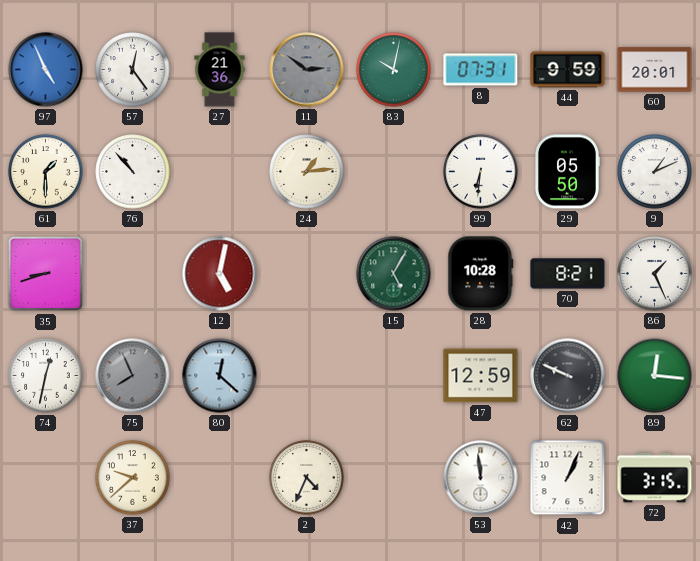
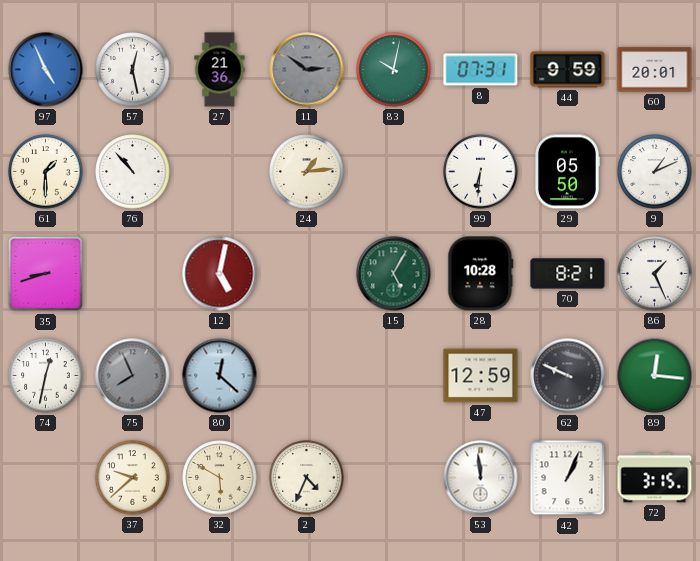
57: 12:24 -> 12:28
32: none -> 5:50
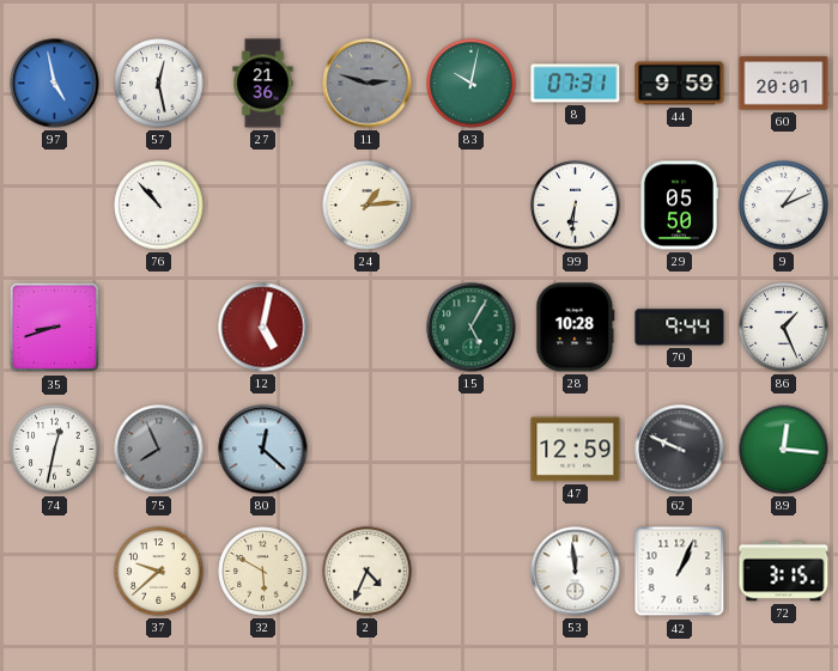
97: 4:56 -> 4:58
11: 2:51 -> 2:48
61: 1:30 -> none
70: 8:21 -> 9:44
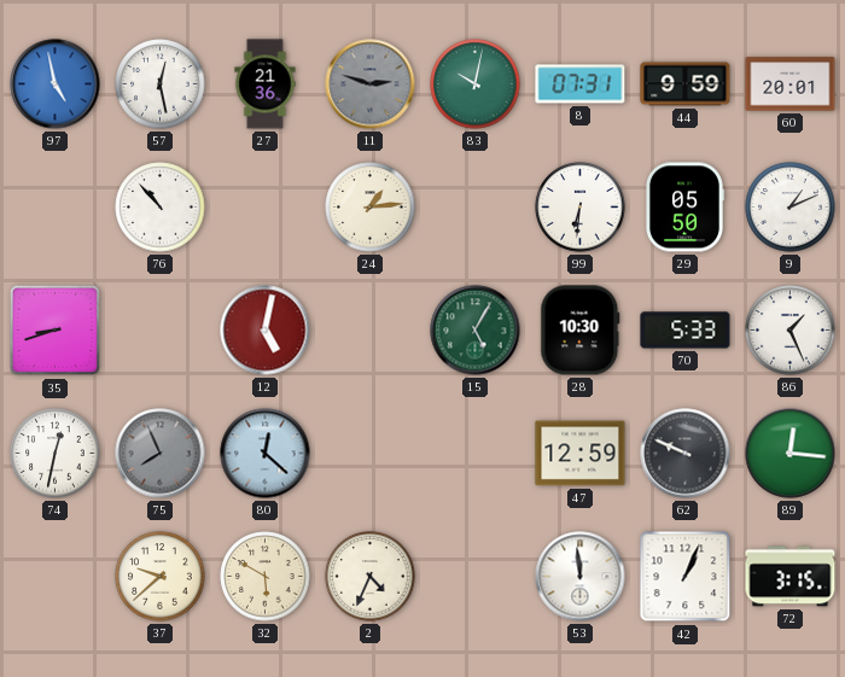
28: 10:28 -> 10:30
70: 9:44 -> 5:33
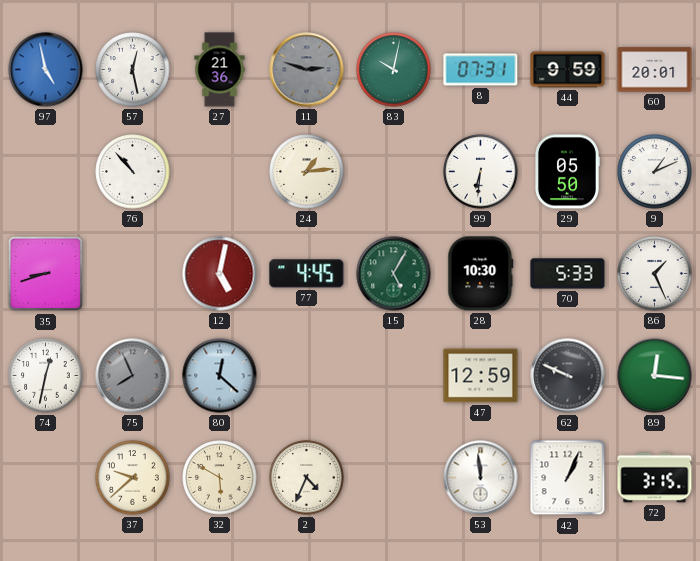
77: none -> 4:45
